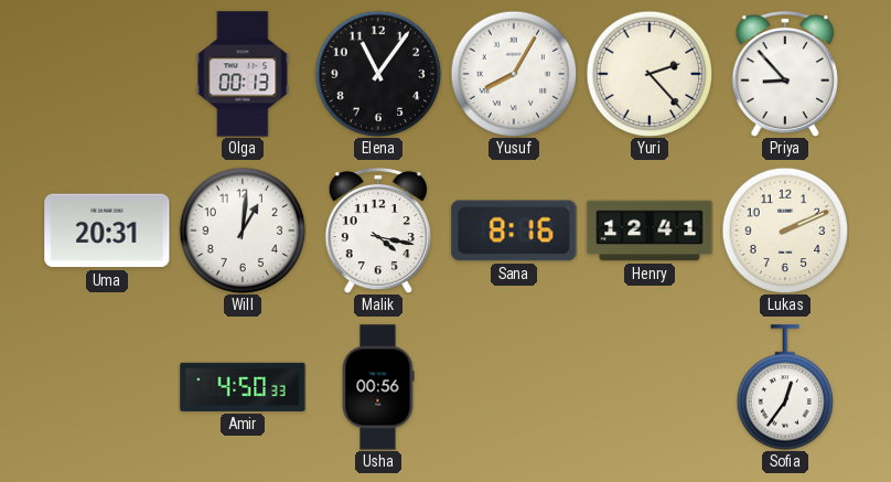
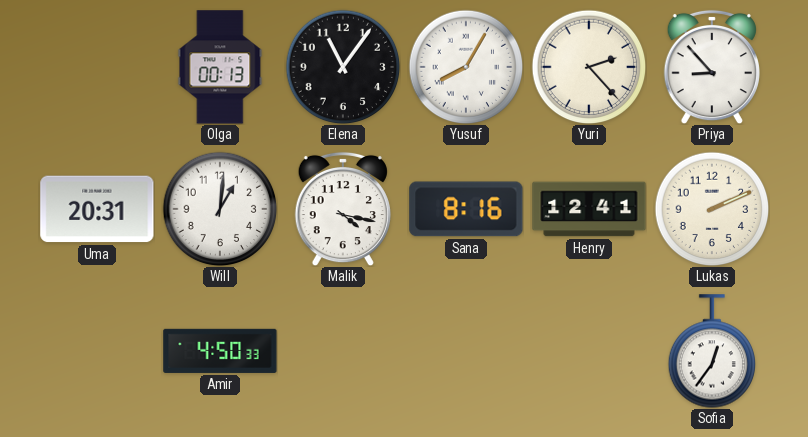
Usha: 00:56 -> none
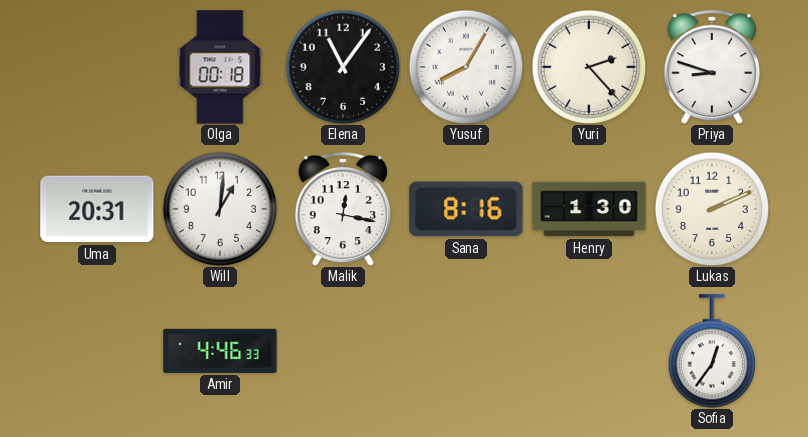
Olga: 00:13 -> 00:18
Priya: 8:53 -> 8:48
Malik: 4:17 -> 12:17
Henry: 12:41 -> 1:30
Amir: 4:50 -> 4:46
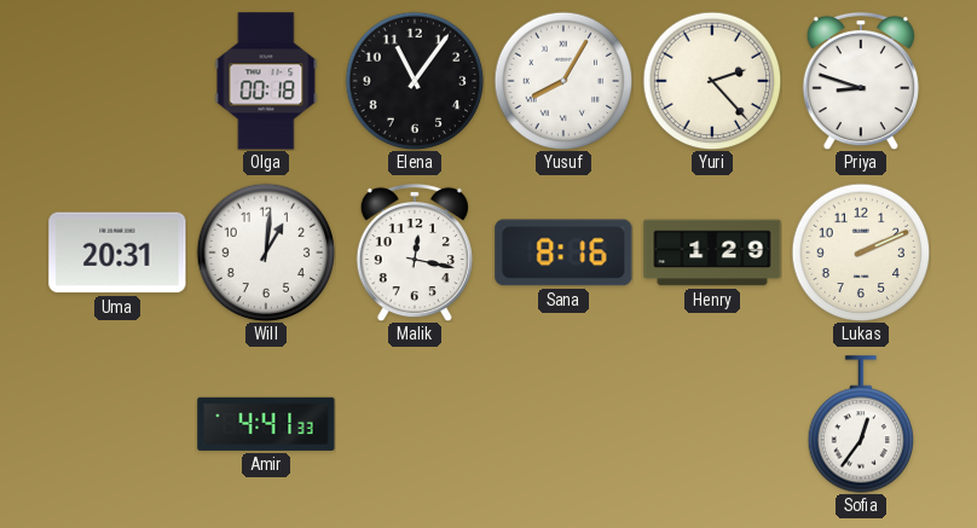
Henry: 1:30 -> 1:29
Amir: 4:46 -> 4:41
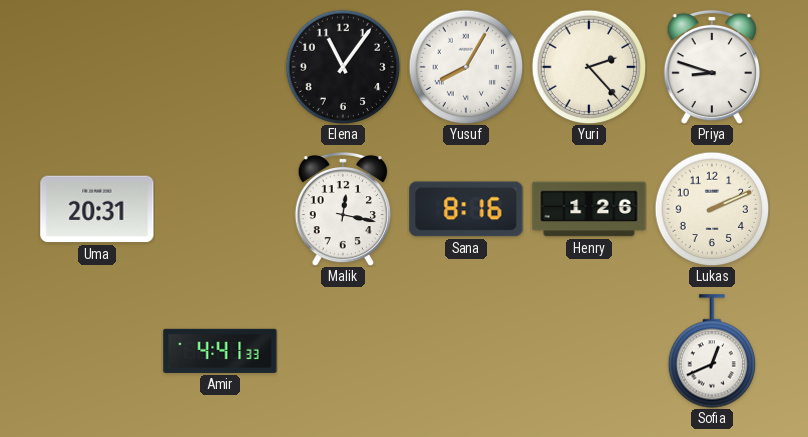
Olga: 00:18 -> none
Will: 1:01 -> none
Henry: 1:29 -> 1:26
Sofia: 12:36 -> 12:41
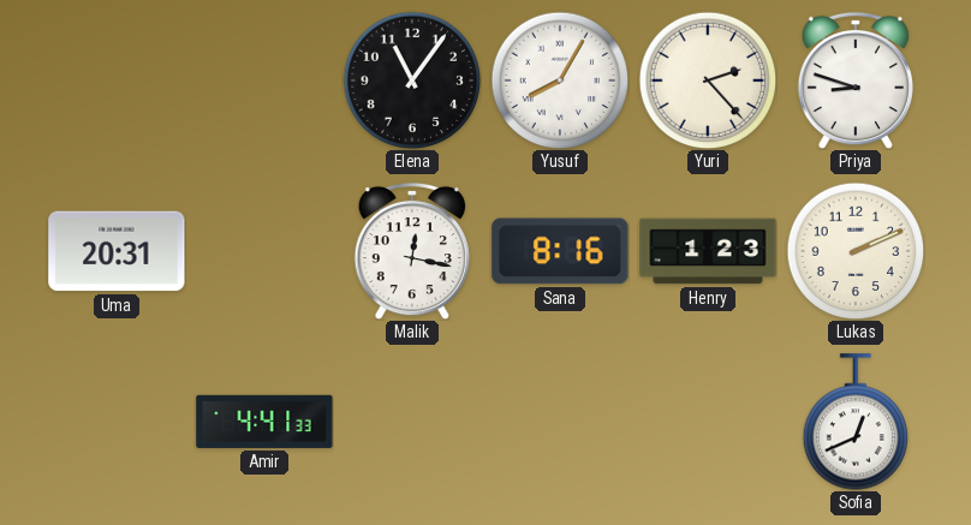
Henry: 1:26 -> 1:23
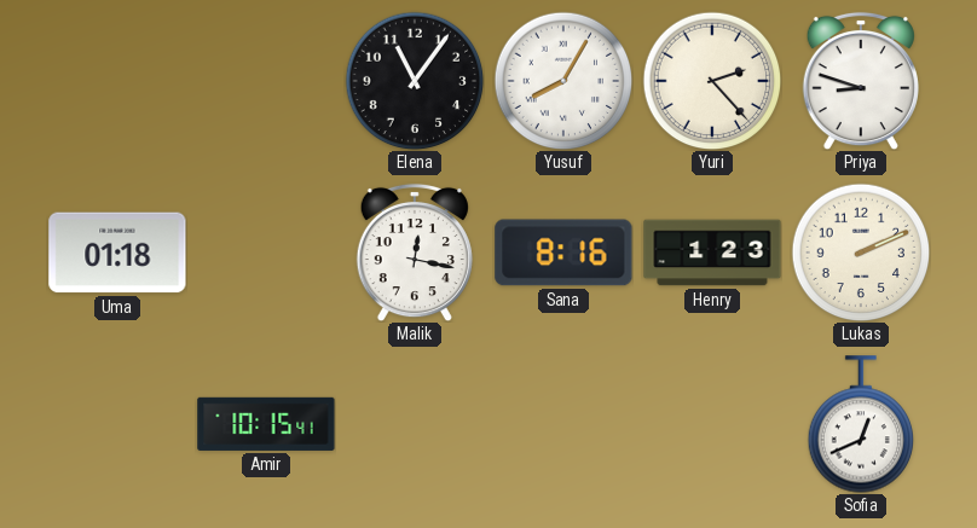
Uma: 20:31 -> 01:18
Amir: 4:41 -> 10:15
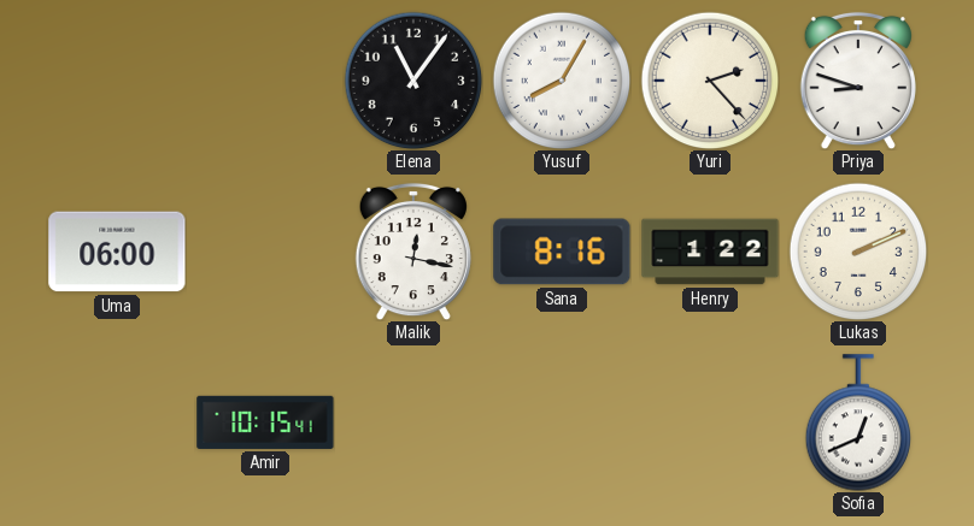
Uma: 01:18 -> 06:00
Henry: 1:23 -> 1:22
